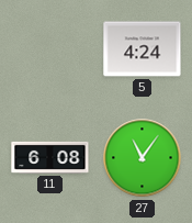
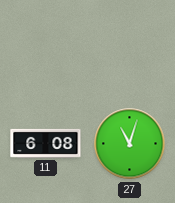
5: 4:24 -> none
27: 11:06 -> 11:03
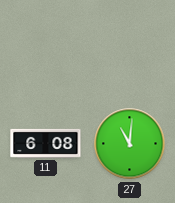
27: 11:03 -> 11:01
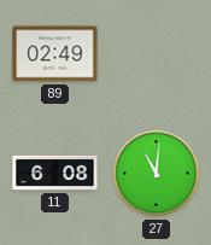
89: none -> 02:49
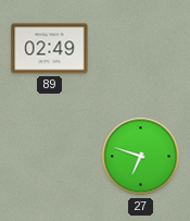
11: 6:08 -> none
27: 11:01 -> 6:48
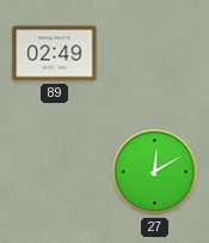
27: 6:48 -> 12:10
